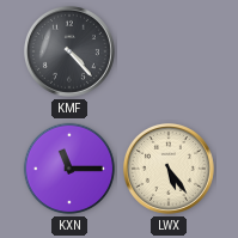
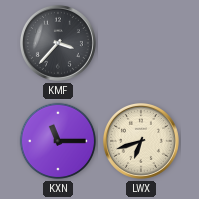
KMF: 4:23 -> 3:37
LWX: 5:24 -> 6:42
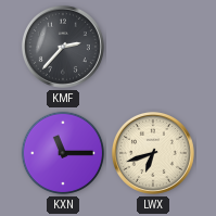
KMF: 3:37 -> 2:37
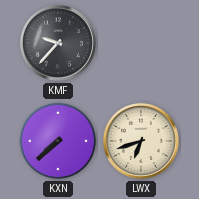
KMF: 2:37 -> 9:37
KXN: 11:15 -> 7:38
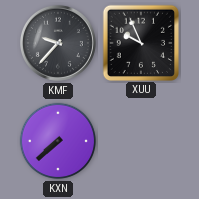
XUU: none -> 9:56
LWX: 6:42 -> none
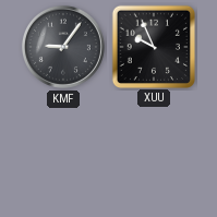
KMF: 9:37 -> 9:06
KXN: 7:38 -> none
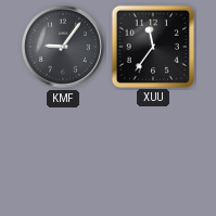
XUU: 9:56 -> 11:36
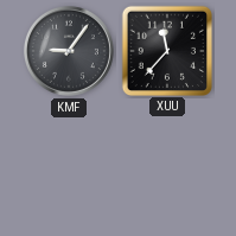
XUU: 11:36 -> 11:37
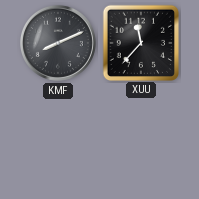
KMF: 9:06 -> 8:11
